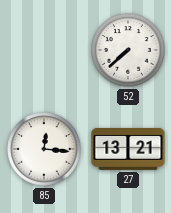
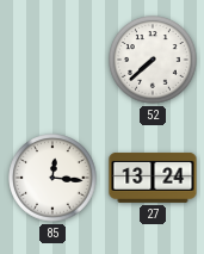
27: 13:21 -> 13:24
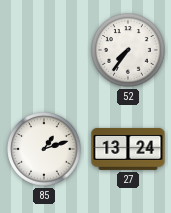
52: 7:38 -> 7:36
85: 12:16 -> 1:12
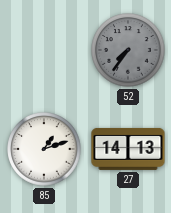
52 dial: white -> grey
27: 13:24 -> 14:13
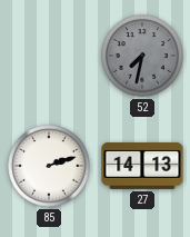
52: 7:36 -> 7:32
85: 1:12 -> 2:12
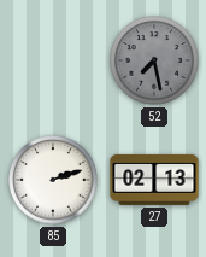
52: 7:32 -> 7:28
27: 14:13 -> 02:13
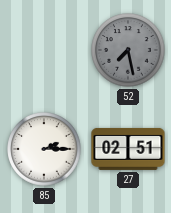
85: 2:12 -> 2:15
27: 02:13 -> 02:51
